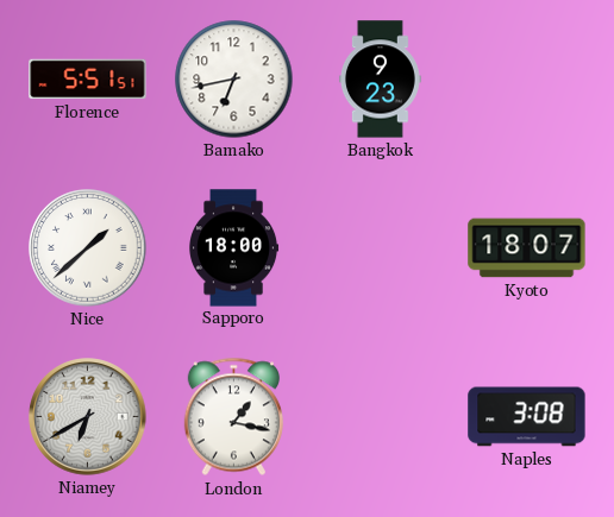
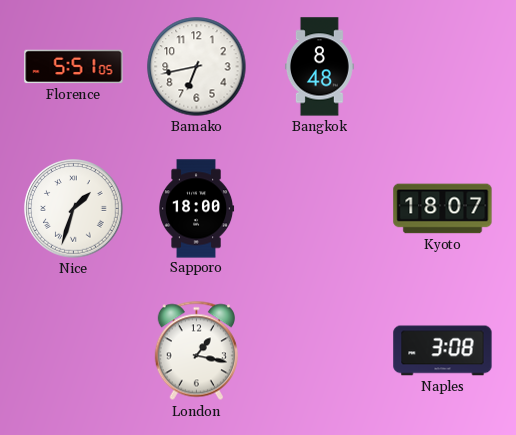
Florence: 5:51:51 -> 5:51:05
Bangkok: 9:23 -> 8:48
Nice: 1:38 -> 1:33
Niamey: 6:40 -> none
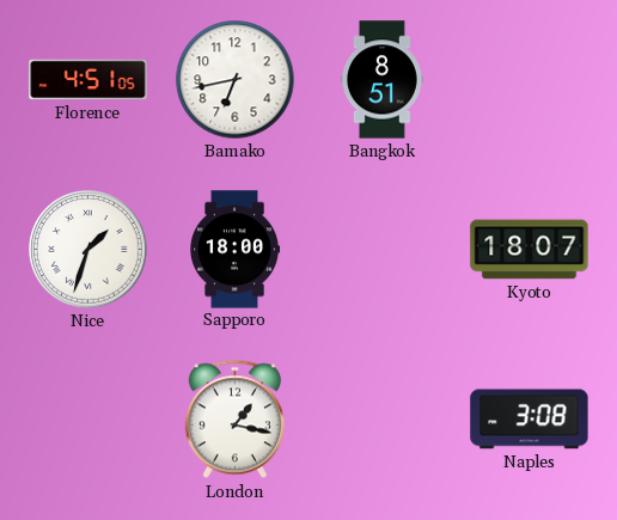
Florence: 5:51 -> 4:51
Bangkok: 8:48 -> 8:51
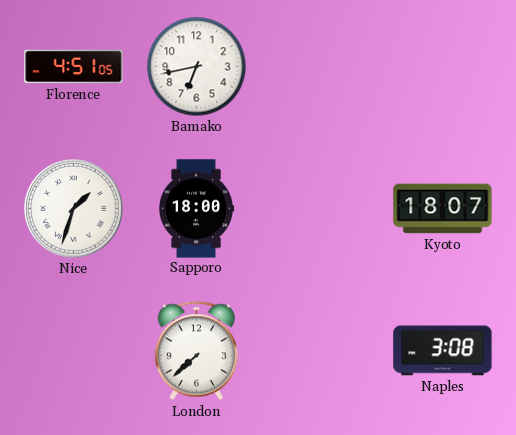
Bangkok: 8:51 -> none
London: 1:17 -> 7:38
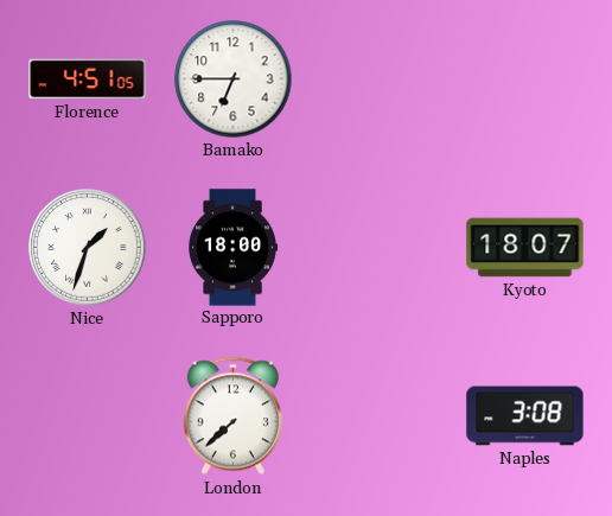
Bamako: 6:43 -> 6:45
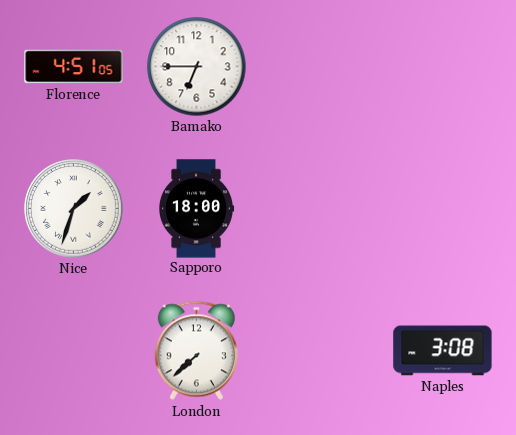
Kyoto: 18:07 -> none
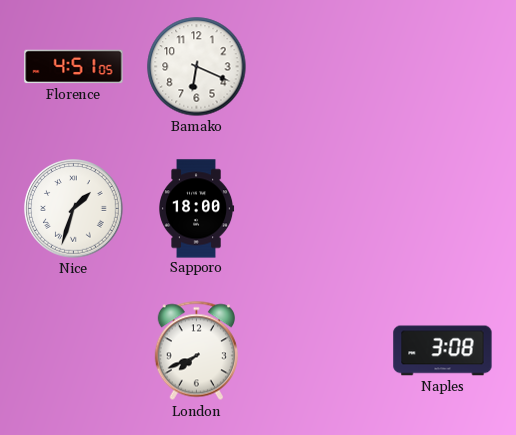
Bamako: 6:45 -> 6:19
London: 7:38 -> 7:41
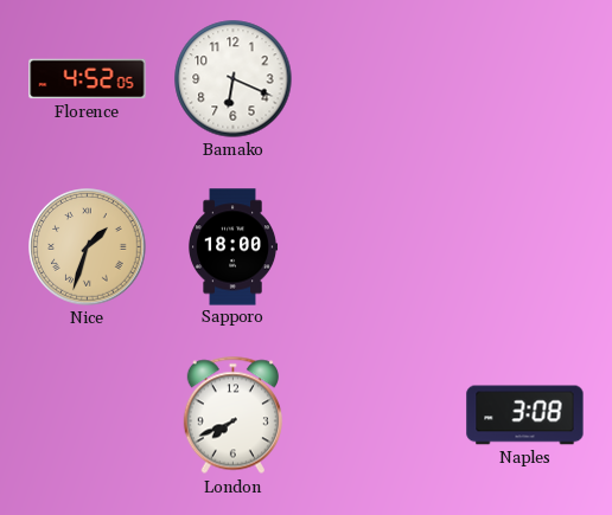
Florence: 4:51 -> 4:52
Nice dial: white -> champagne
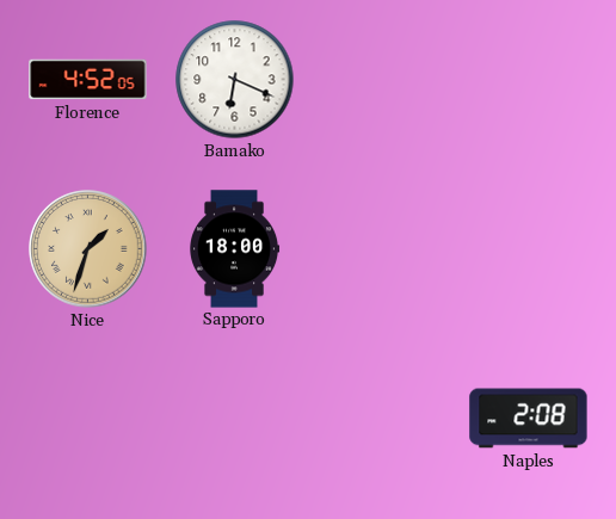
London: 7:41 -> none
Naples: 3:08 -> 2:08
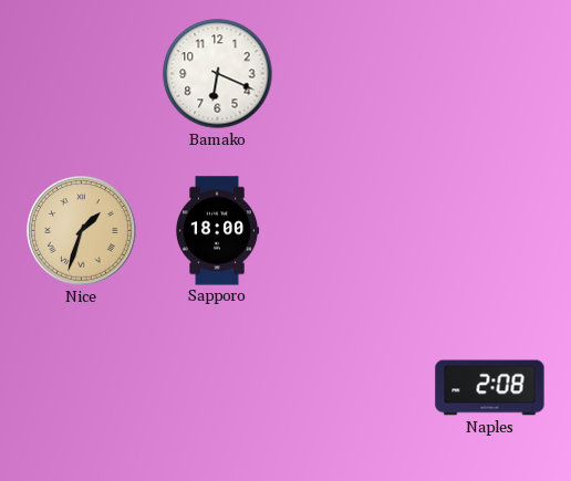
Florence: 4:52 -> none
